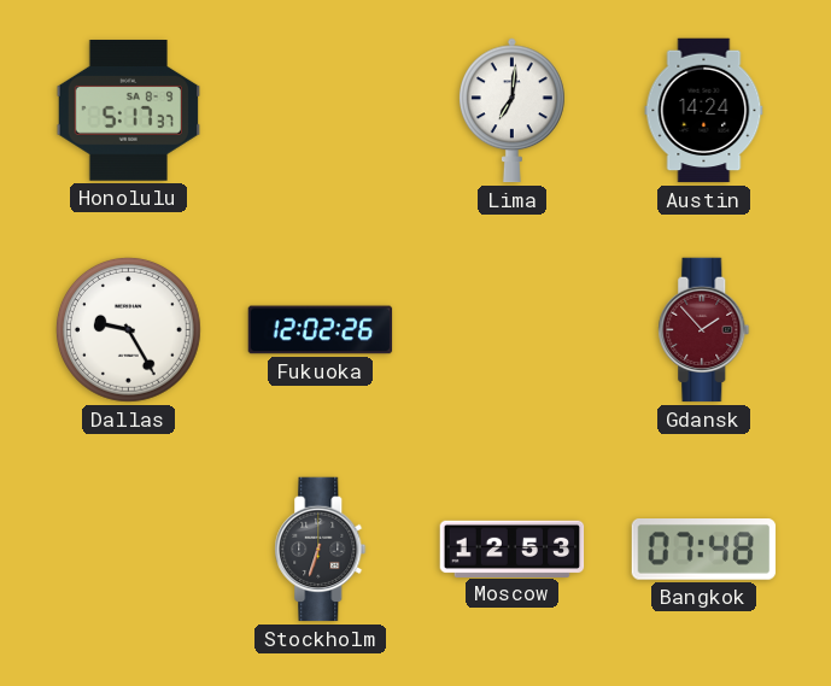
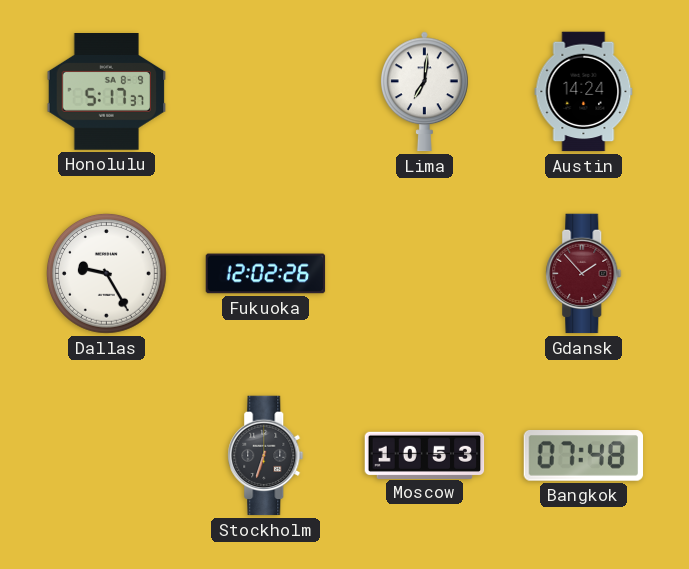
Moscow: 12:53 -> 10:53
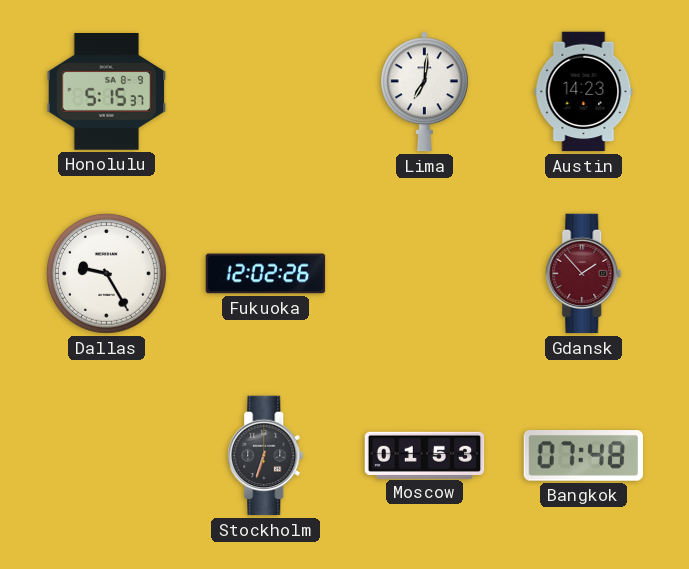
Honolulu: 5:17 -> 5:15
Austin: 14:24 -> 14:23
Moscow: 10:53 -> 01:53
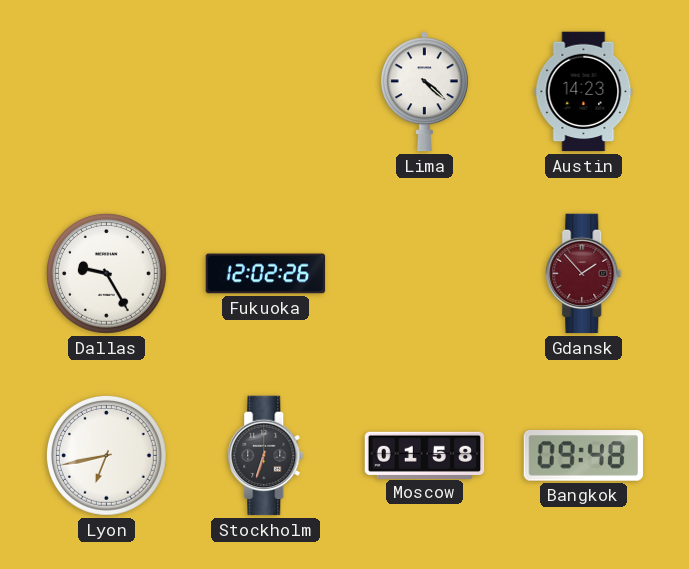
Honolulu: 5:15 -> none
Lima: 7:01 -> 4:22
Lyon: none -> 6:43
Moscow: 01:53 -> 01:58
Bangkok: 07:48 -> 09:48
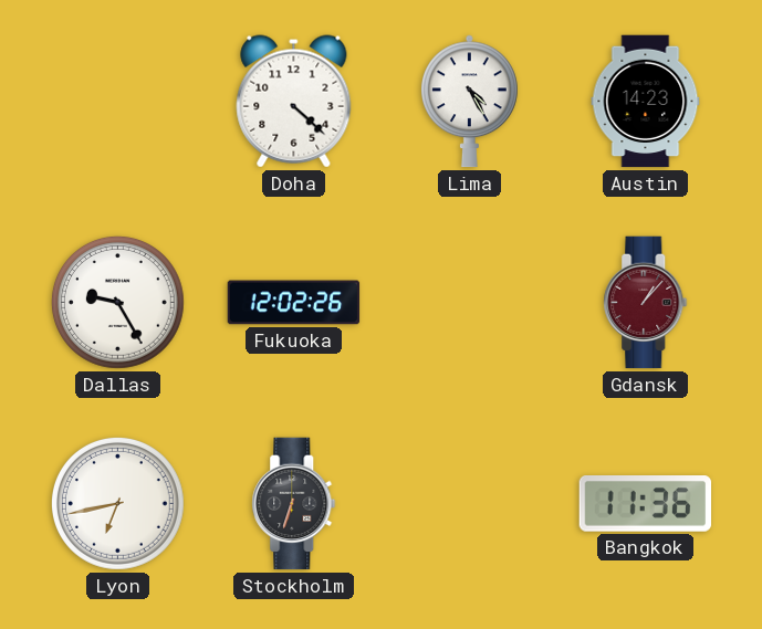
Doha: none -> 4:22
Lima: 4:22 -> 4:25
Gdansk: 1:53 -> 1:07
Moscow: 01:58 -> none
Bangkok: 09:48 -> 11:36
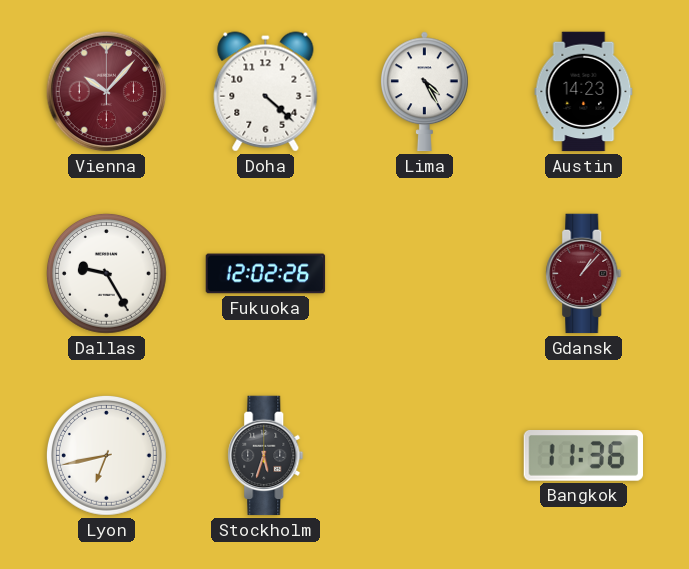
Vienna: none -> 10:07
Stockholm: 6:33 -> 5:33
